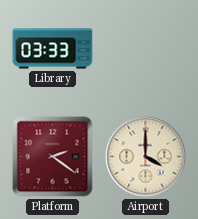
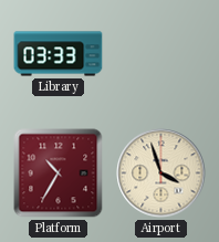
Platform: 2:21 -> 10:35
Airport: 4:00 -> 3:57
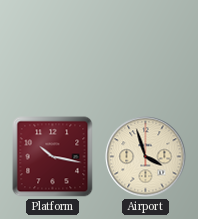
Library: 03:33 -> none
Platform: 10:35 -> 10:17
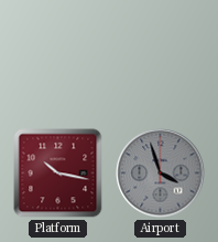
Airport dial: cream -> grey
